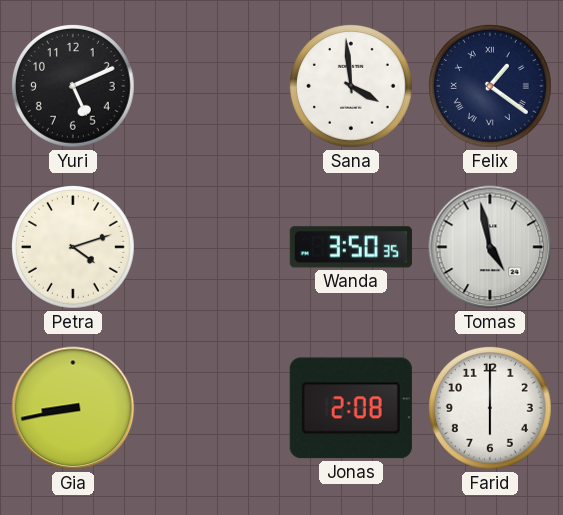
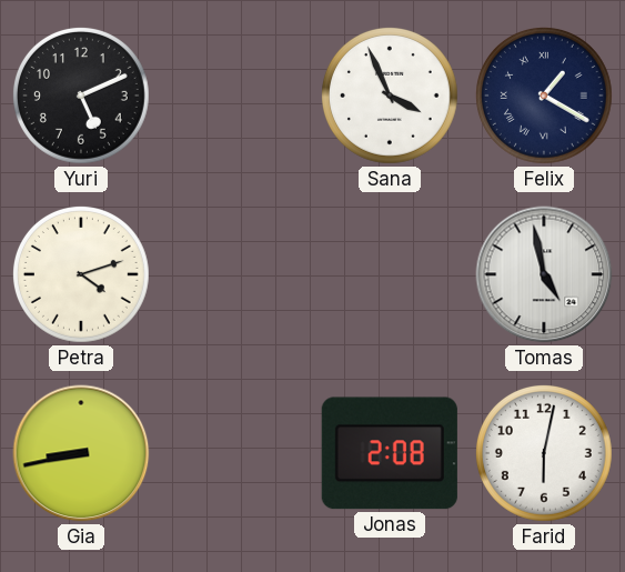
Sana: 3:59 -> 3:56
Felix: 1:21 -> 1:20
Wanda: 3:50 -> none
Farid: 6:00 -> 6:02
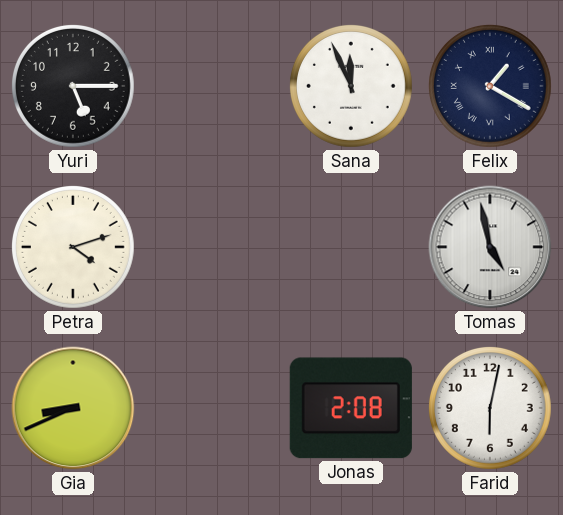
Yuri: 5:11 -> 5:15
Sana: 3:56 -> 11:56
Gia: 8:43 -> 8:41
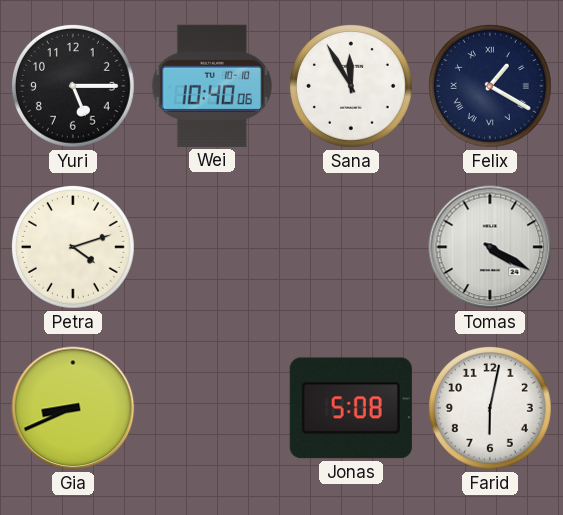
Wei: none -> 10:40
Sana: 11:56 -> 11:55
Tomas: 4:58 -> 4:20
Jonas: 2:08 -> 5:08
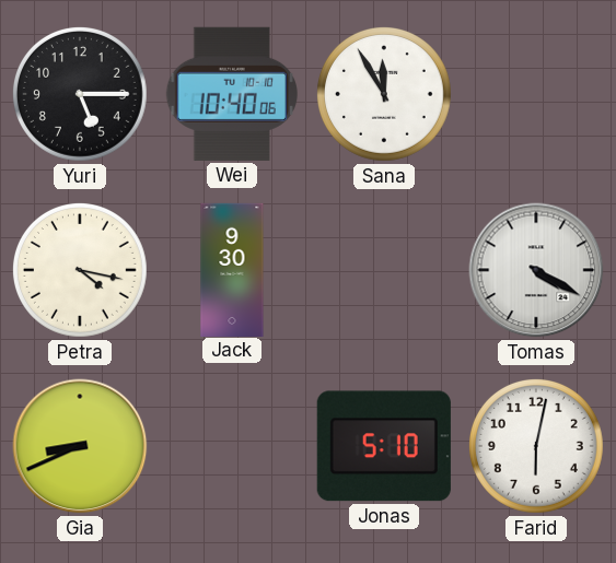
Felix: 1:20 -> none
Petra: 4:12 -> 4:17
Jack: none -> 9:30
Jonas: 5:08 -> 5:10
